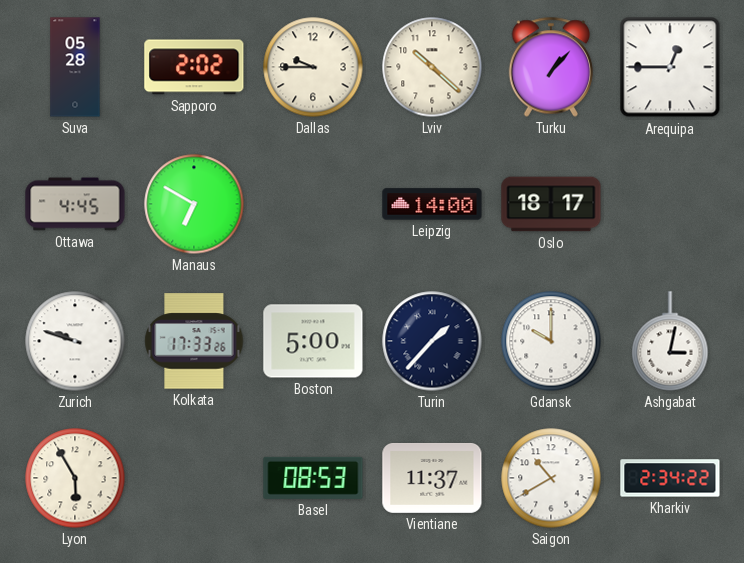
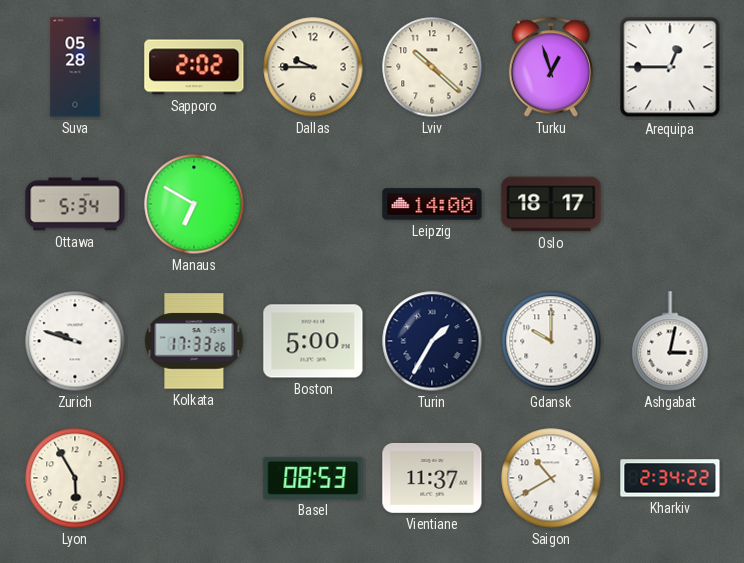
Turku: 1:07 -> 12:57
Ottawa: 4:45 -> 5:34
Turin: 1:37 -> 1:35
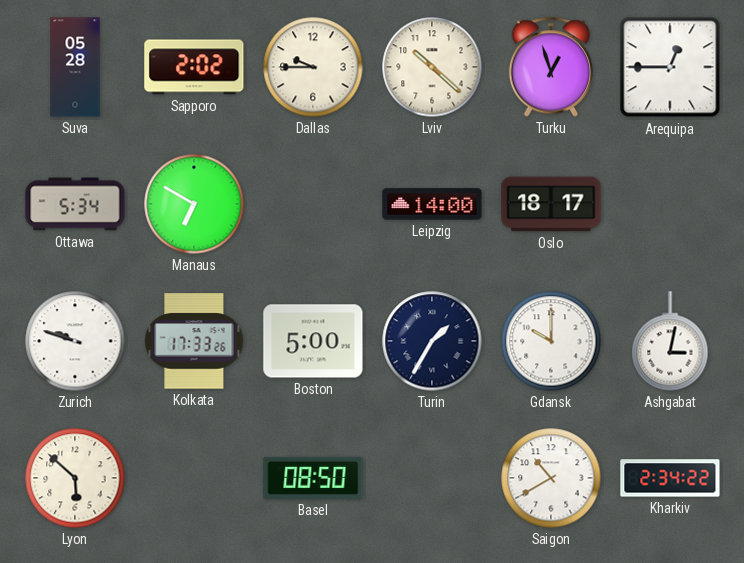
Lyon: 5:55 -> 5:52
Basel: 08:53 -> 08:50
Vientiane: 11:37 -> none
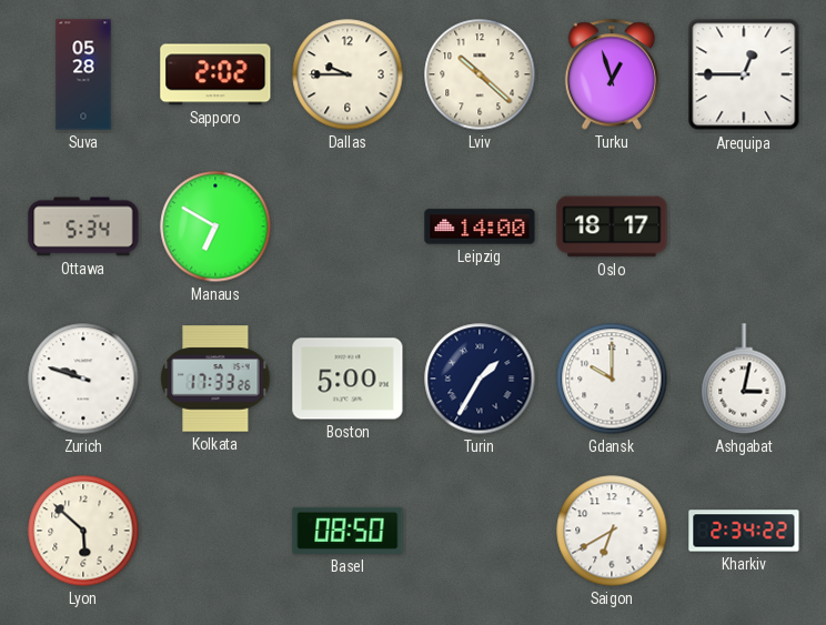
Saigon: 10:40 -> 6:40
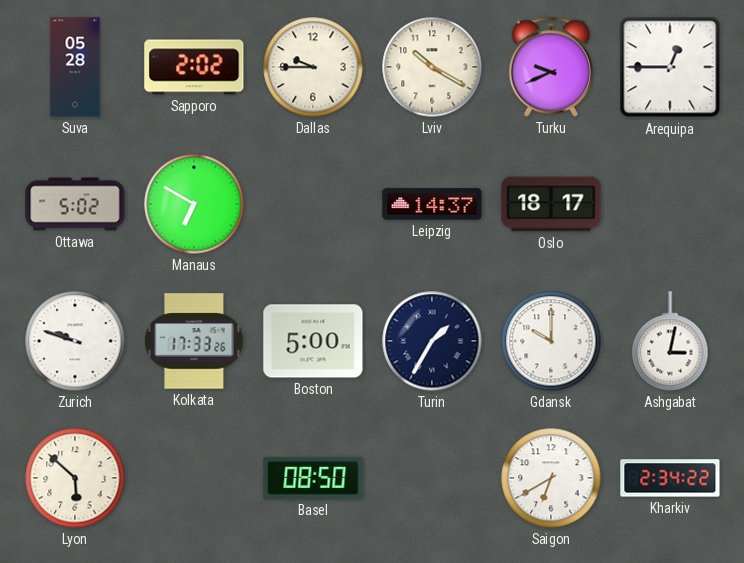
Lviv: 10:22 -> 10:20
Turku: 12:57 -> 9:41
Ottawa: 5:34 -> 5:02
Leipzig: 14:00 -> 14:37
